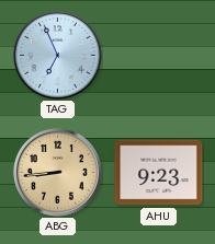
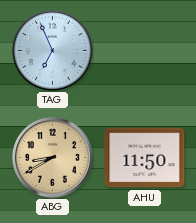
ABG: 8:44 -> 8:40
AHU: 9:23 -> 11:50
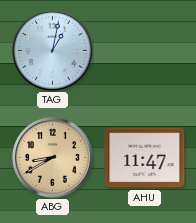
TAG: 6:56 -> 1:02
AHU: 11:50 -> 11:47
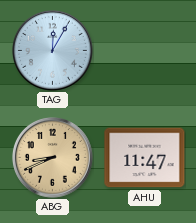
TAG: 1:02 -> 12:05
ABG: 8:40 -> 8:41
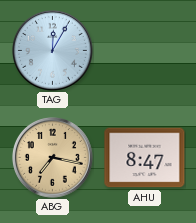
ABG: 8:41 -> 7:17
AHU: 11:47 -> 8:47
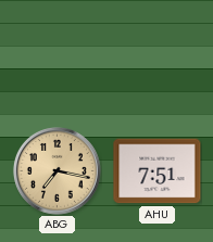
TAG: 12:05 -> none
AHU: 8:47 -> 7:51
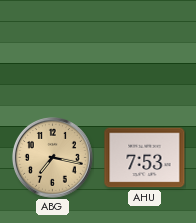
AHU: 7:51 -> 7:53
